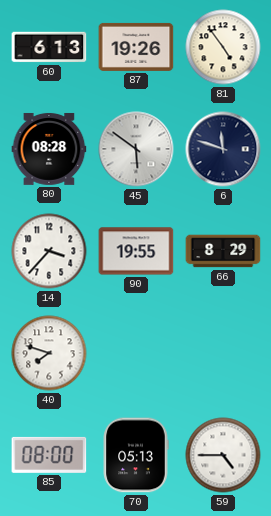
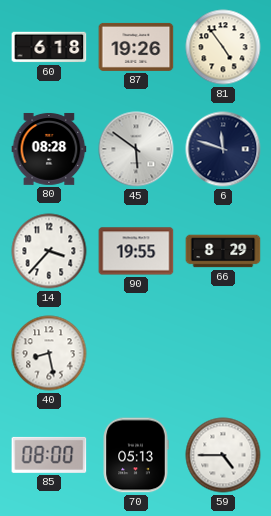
60: 6:13 -> 6:18
40: 7:48 -> 8:28
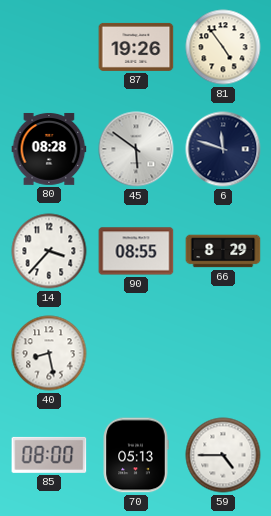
60: 6:18 -> none
90: 19:55 -> 08:55
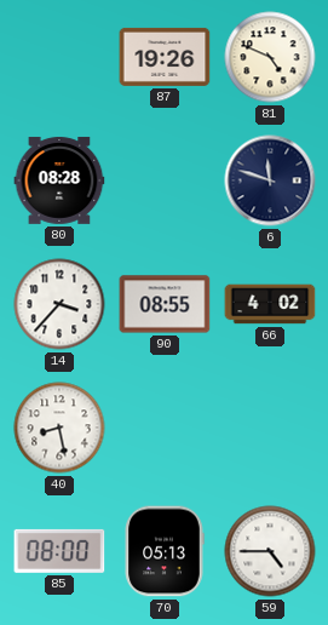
81: 4:54 -> 4:49
45: 5:51 -> none
66: 8:29 -> 4:02
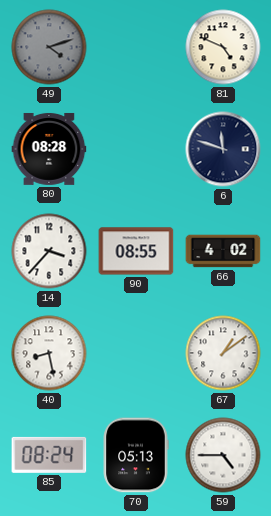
49: none -> 4:12
87: 19:26 -> none
67: none -> 1:09
85: 08:00 -> 08:24
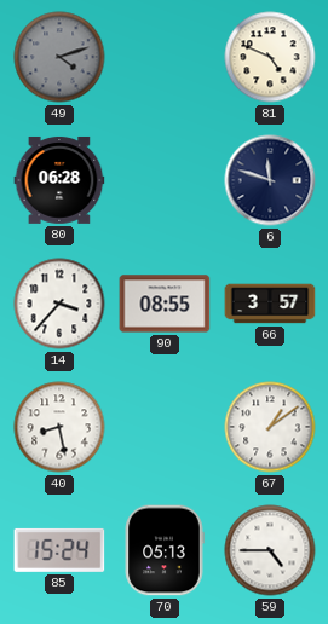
80: 08:28 -> 06:28
66: 4:02 -> 3:57
85: 08:24 -> 15:24
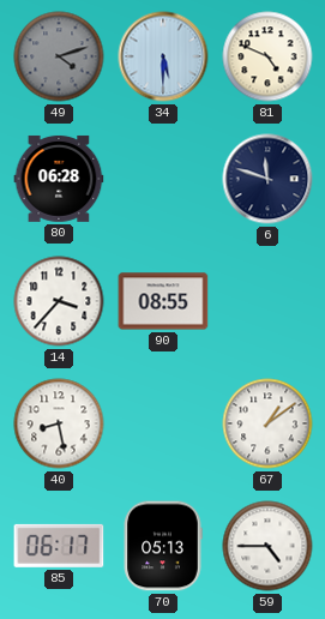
34: none -> 5:30
66: 3:57 -> none
85: 15:24 -> 06:17
